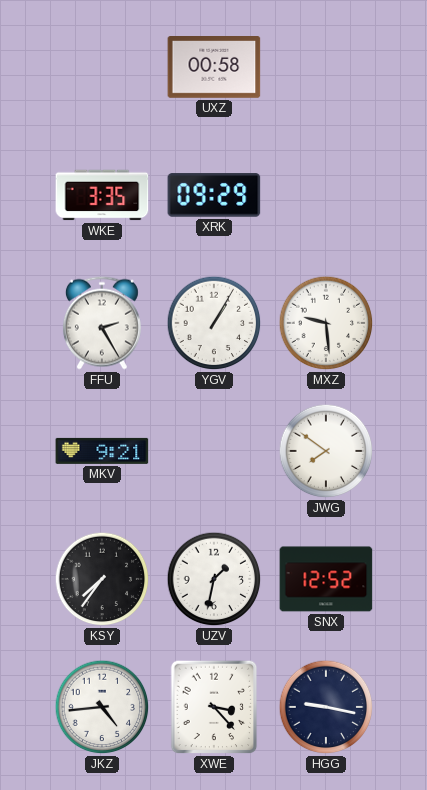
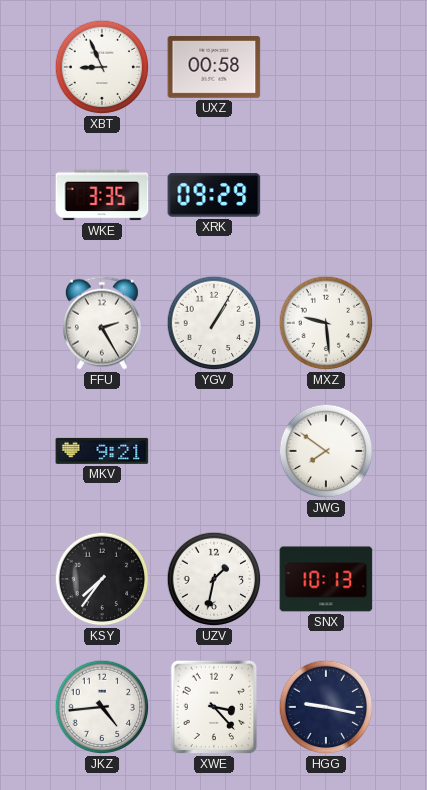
XBT: none -> 8:56
SNX: 12:52 -> 10:13
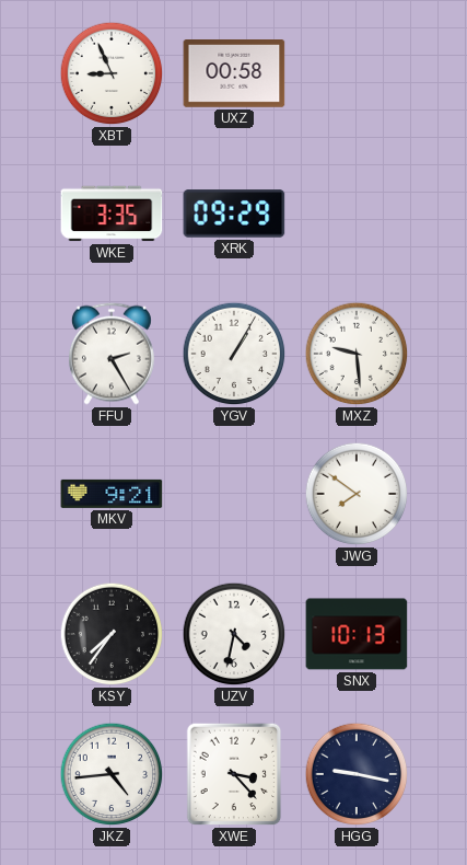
UZV: 1:32 -> 4:32
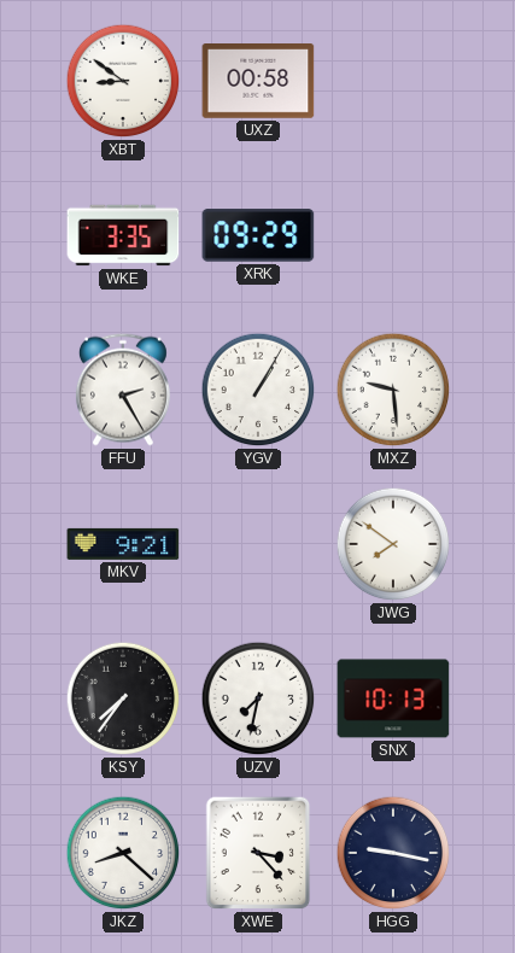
XBT: 8:56 -> 8:51
UZV: 4:32 -> 7:32
JKZ: 4:44 -> 8:22
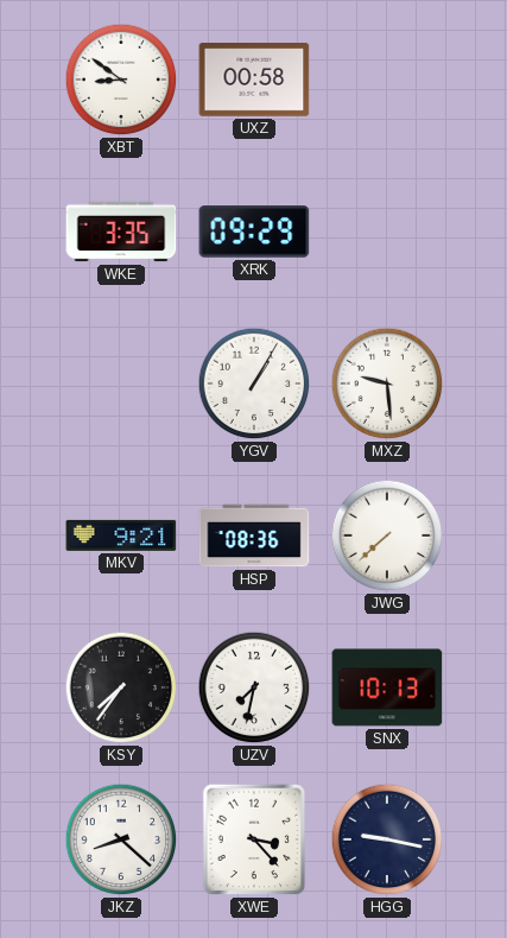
FFU: 2:25 -> none
HSP: none -> 08:36
JWG: 7:51 -> 7:38
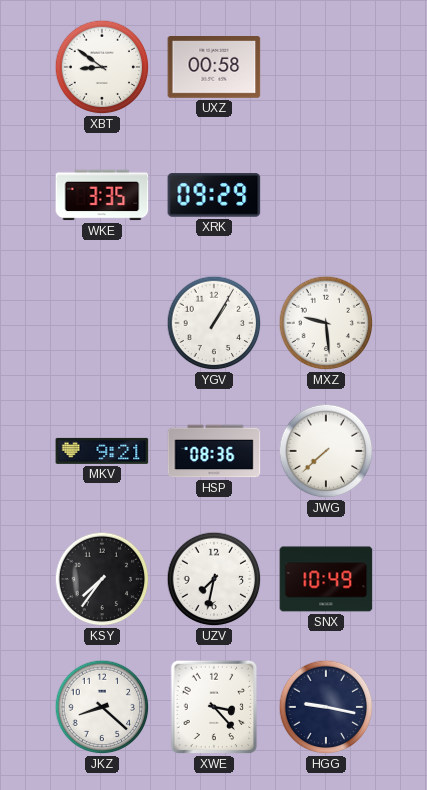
SNX: 10:13 -> 10:49
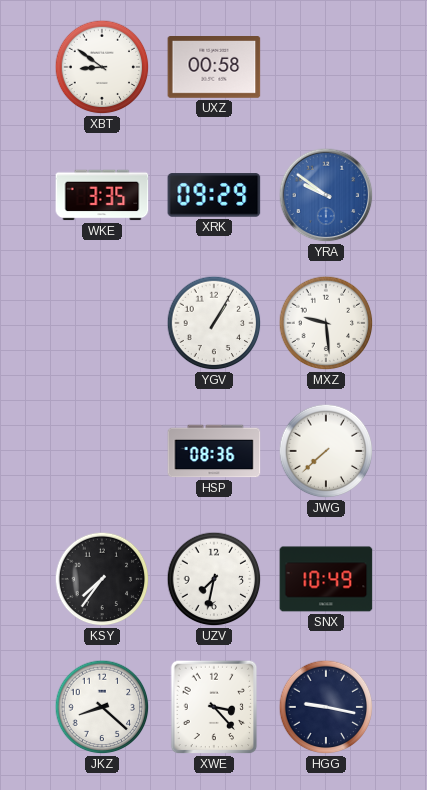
YRA: none -> 9:51
MKV: 9:21 -> none
